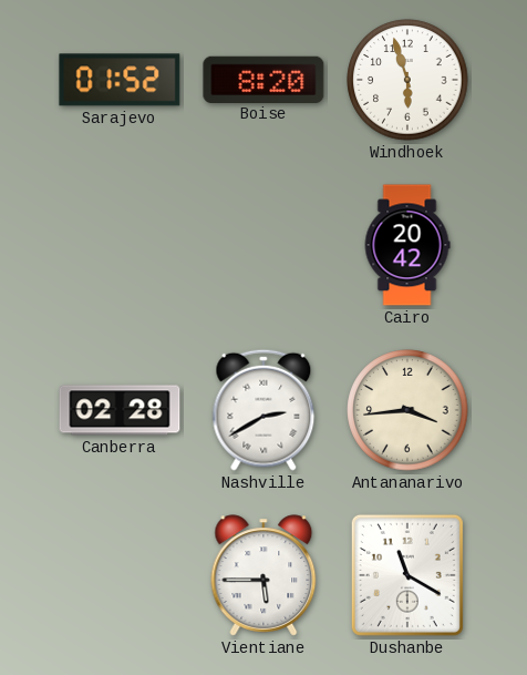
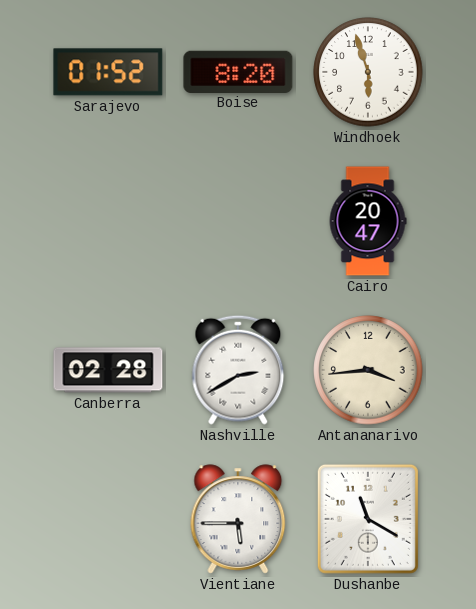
Cairo: 20:42 -> 20:47
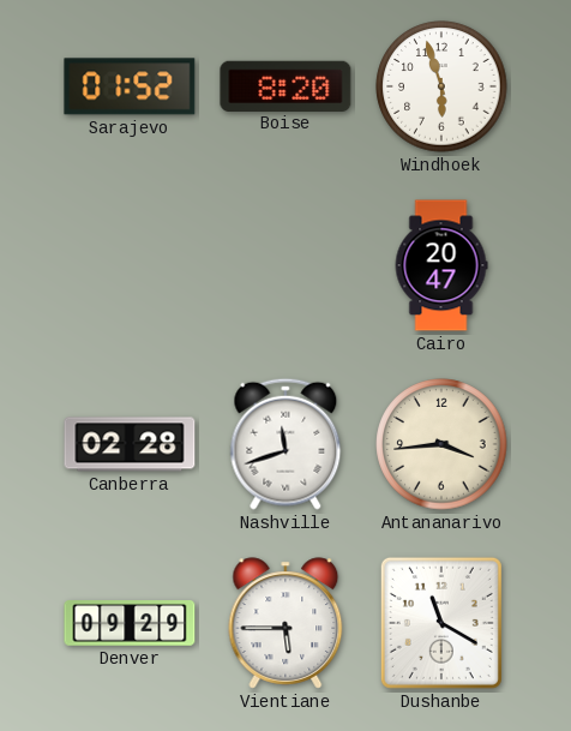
Nashville: 2:40 -> 11:42
Denver: none -> 09:29
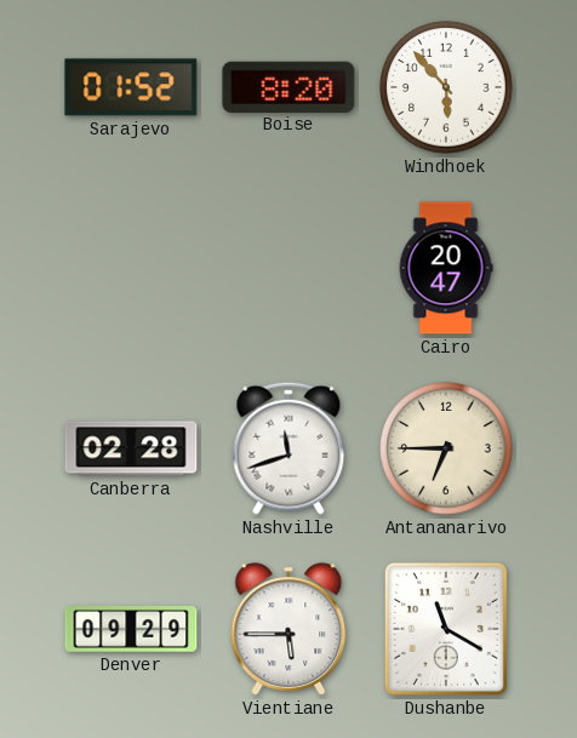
Windhoek: 5:57 -> 5:53
Antananarivo: 3:44 -> 6:45
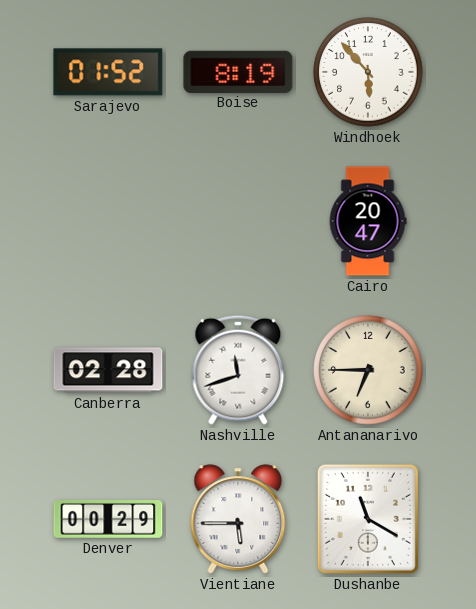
Boise: 8:20 -> 8:19
Denver: 09:29 -> 00:29
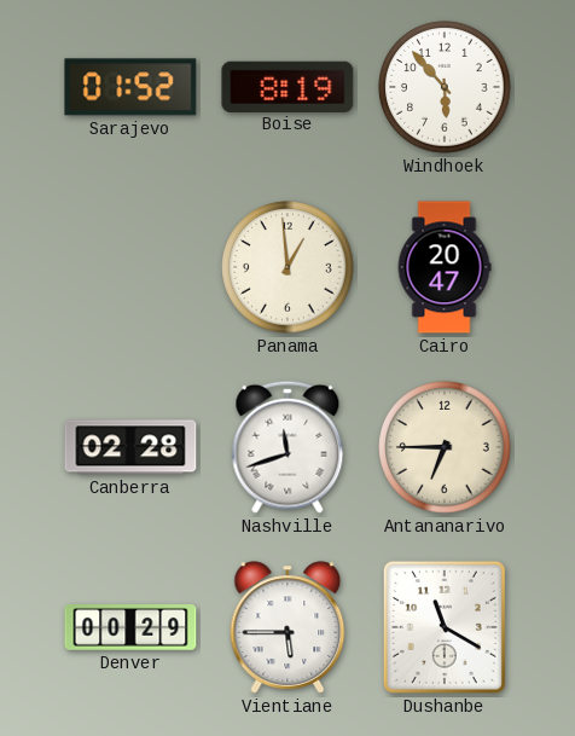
Panama: none -> 12:59
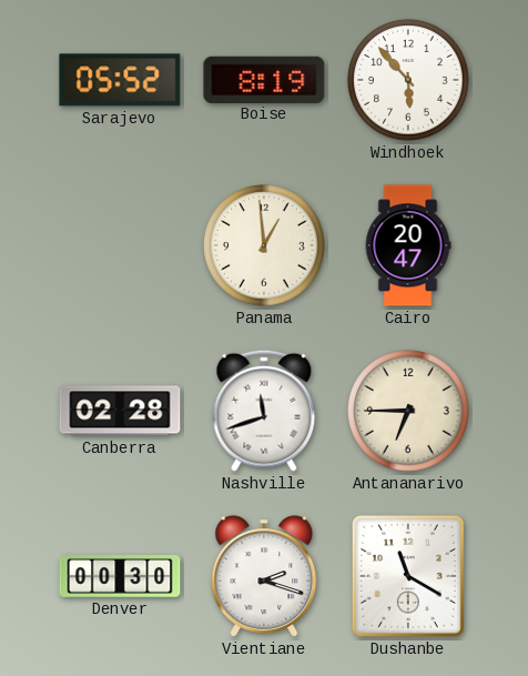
Sarajevo: 01:52 -> 05:52
Denver: 00:29 -> 00:30
Vientiane: 5:45 -> 2:18
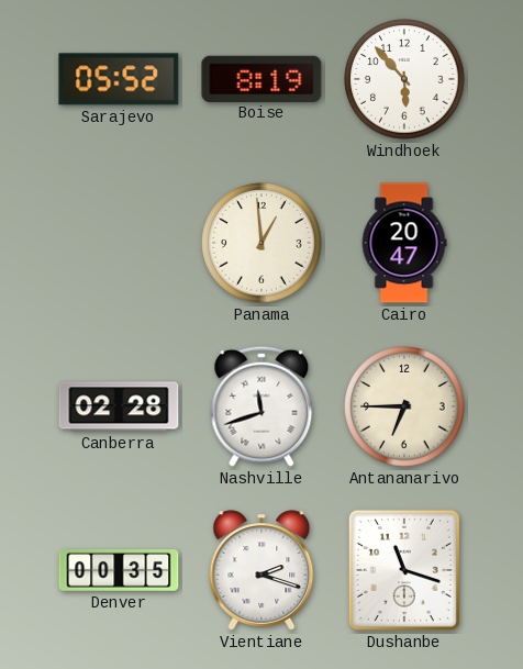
Denver: 00:30 -> 00:35
Dushanbe: 11:20 -> 11:18
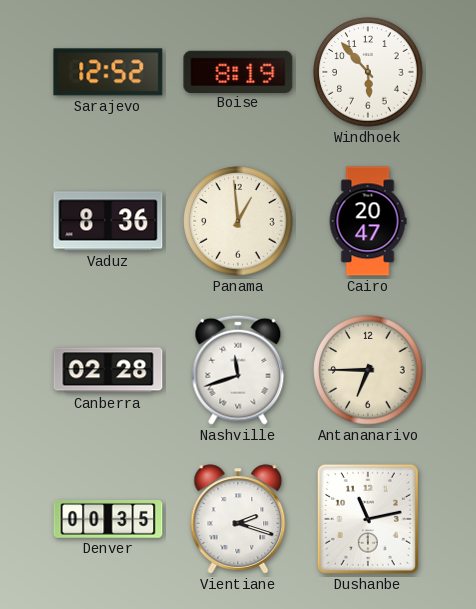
Sarajevo: 05:52 -> 12:52
Vaduz: none -> 8:36
Dushanbe: 11:18 -> 11:13
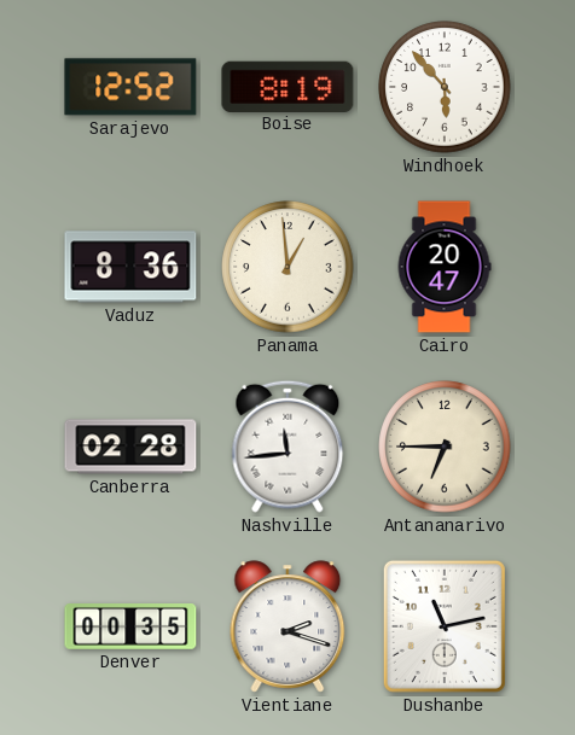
Nashville: 11:42 -> 11:44
